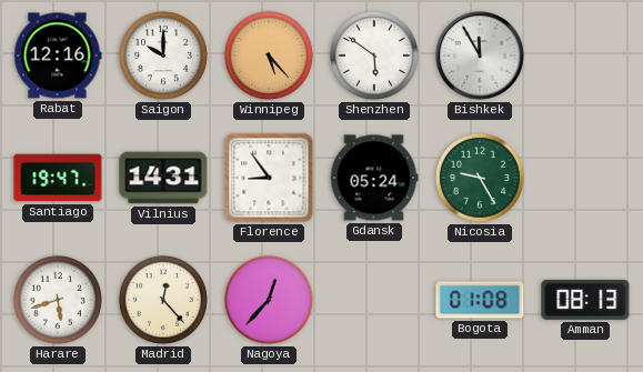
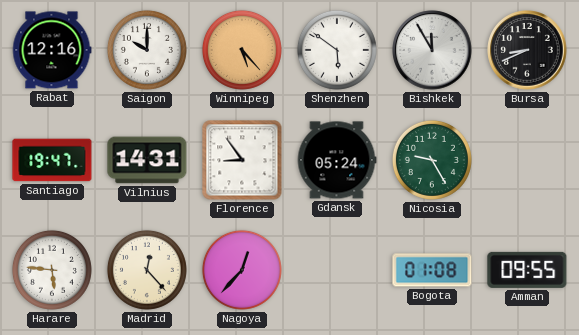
Bursa: none -> 8:41
Harare: 5:42 -> 5:46
Amman: 08:13 -> 09:55
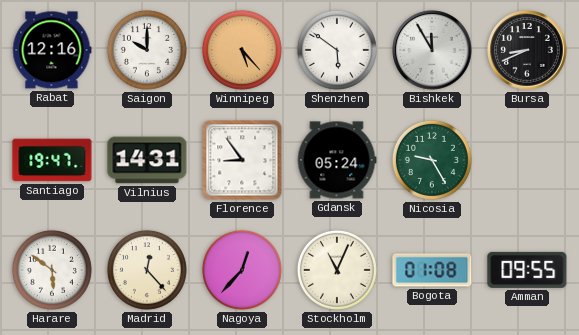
Harare: 5:46 -> 5:51
Stockholm: none -> 11:04
